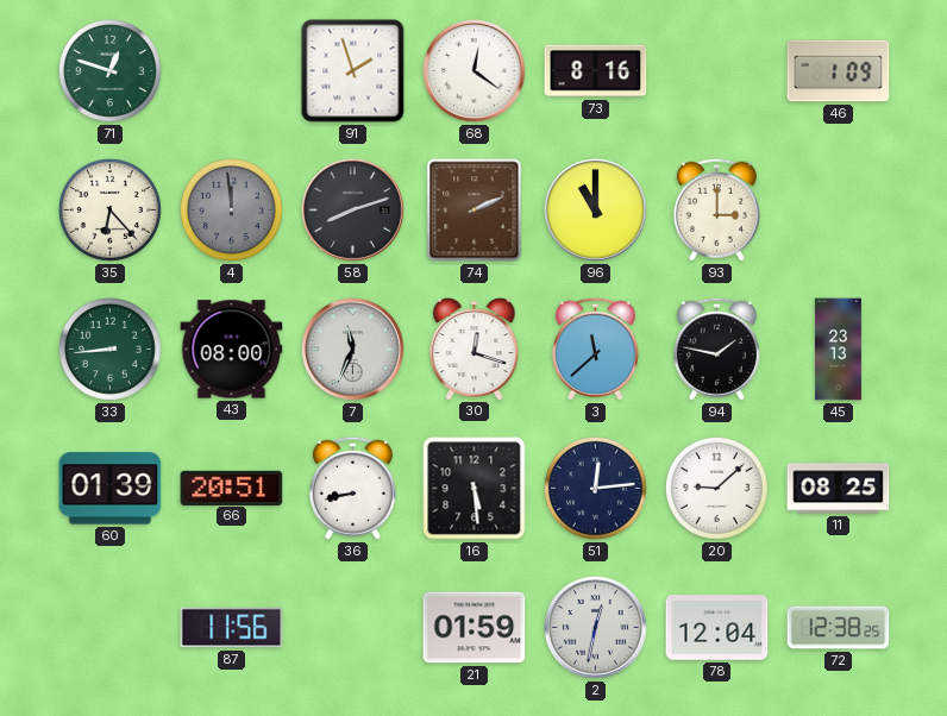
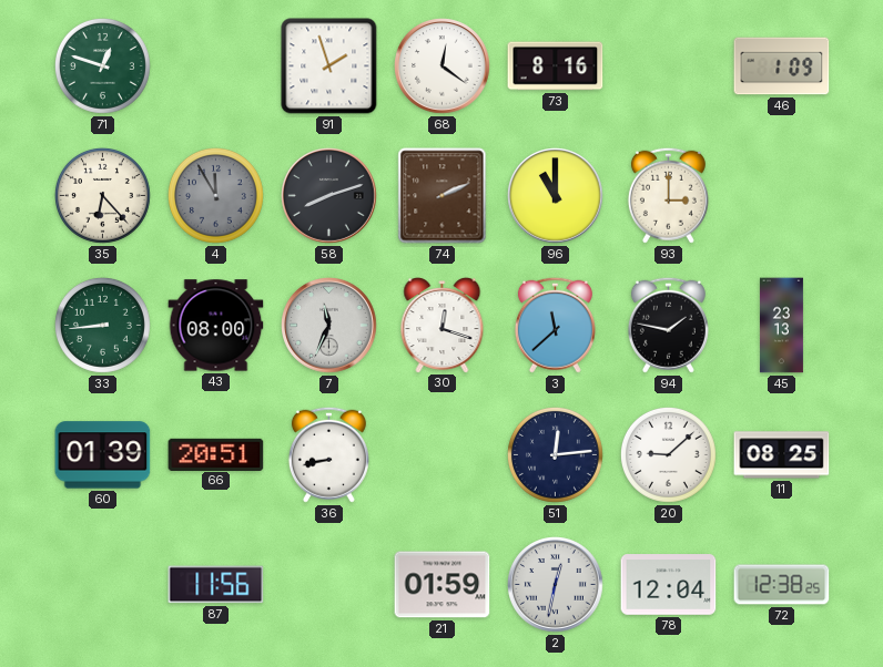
4: 11:59 -> 11:55
16: 5:29 -> none
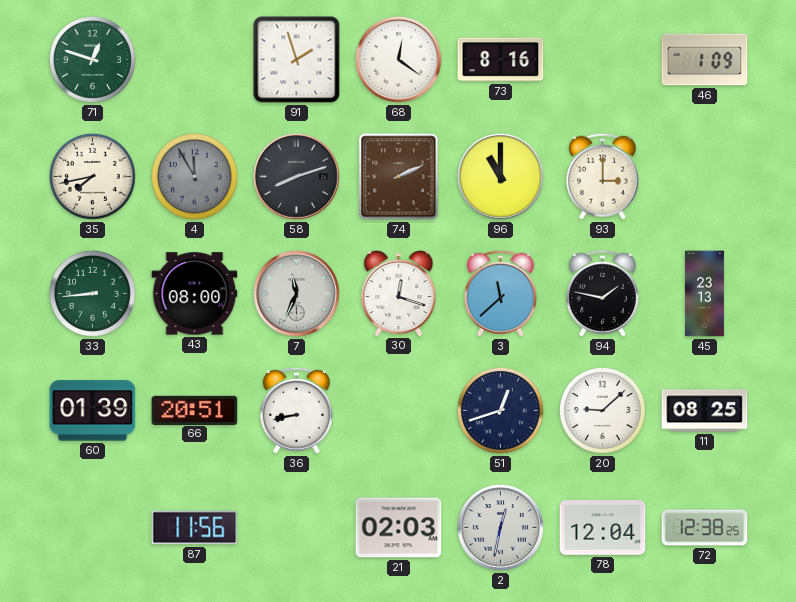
35: 6:23 -> 7:43
51: 12:14 -> 12:42
21: 01:59 -> 02:03
